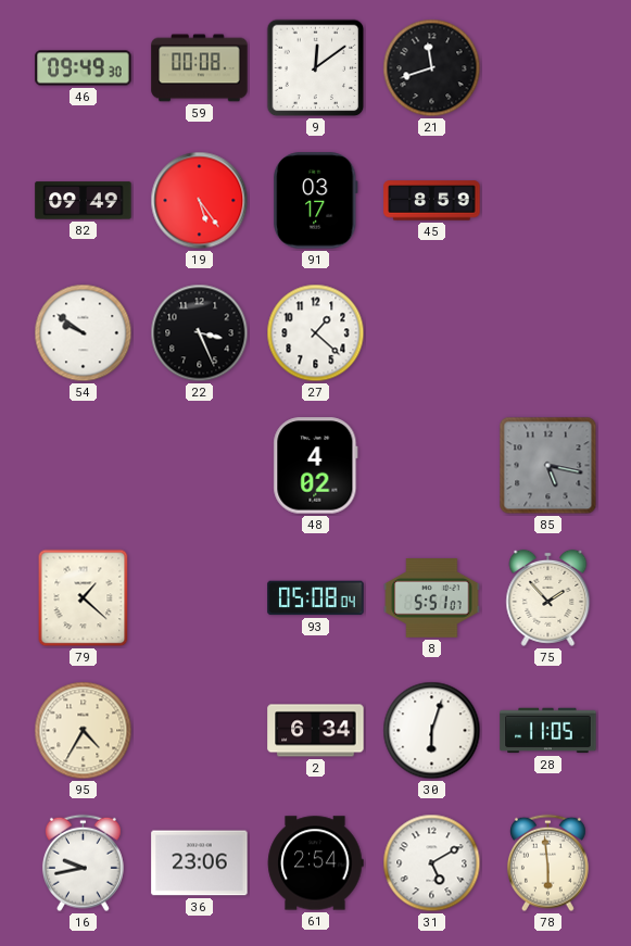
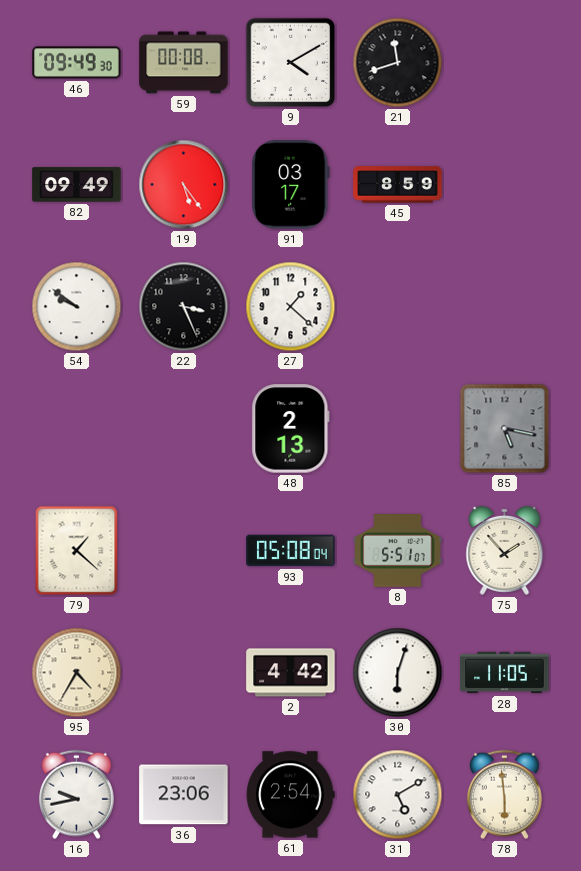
9: 12:09 -> 4:10
48: 4:02 -> 2:13
2: 6:34 -> 4:42
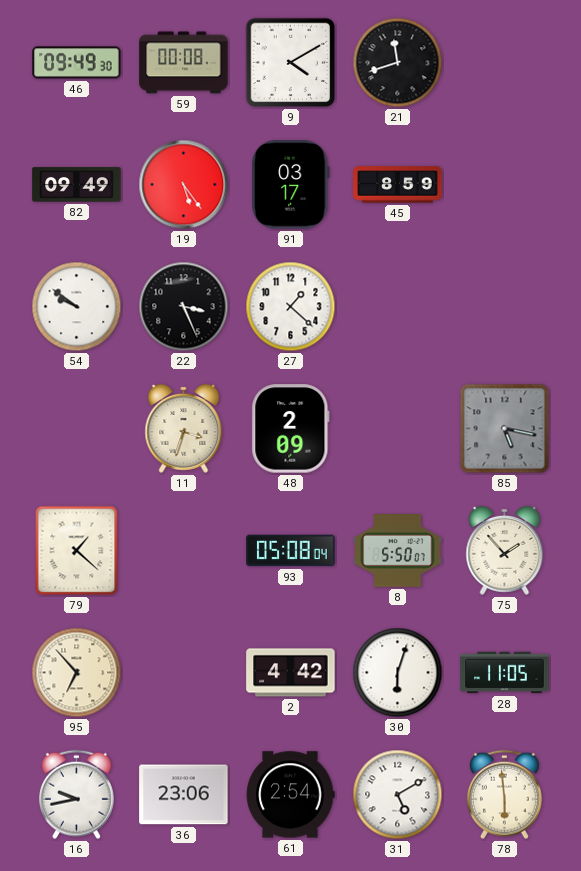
11: none -> 3:33
48: 2:13 -> 2:09
8: 5:51 -> 5:50
95: 4:35 -> 6:53
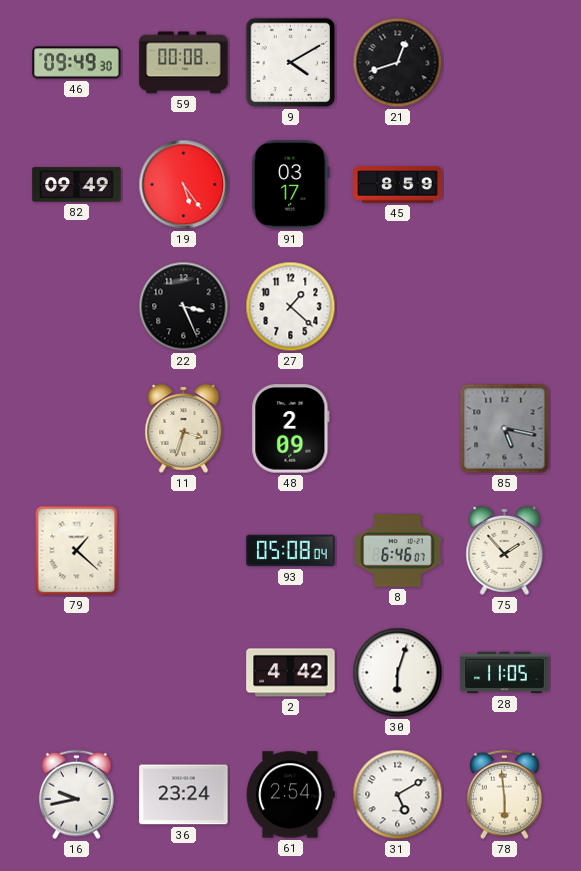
21: 11:42 -> 12:42
54: 9:51 -> none
8: 5:50 -> 6:46
95: 6:53 -> none
36: 23:06 -> 23:24
